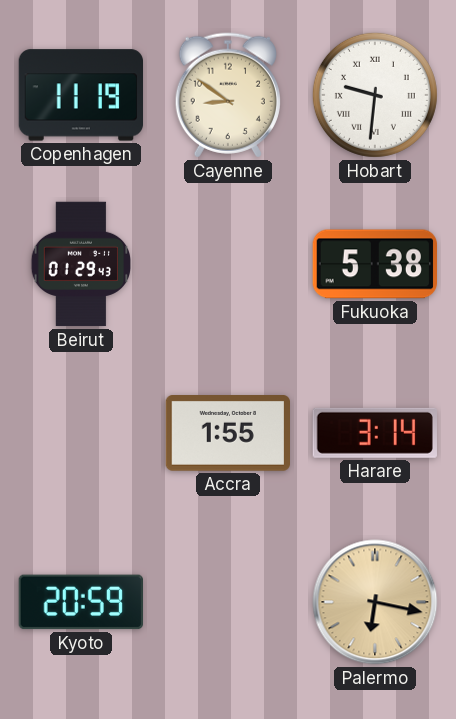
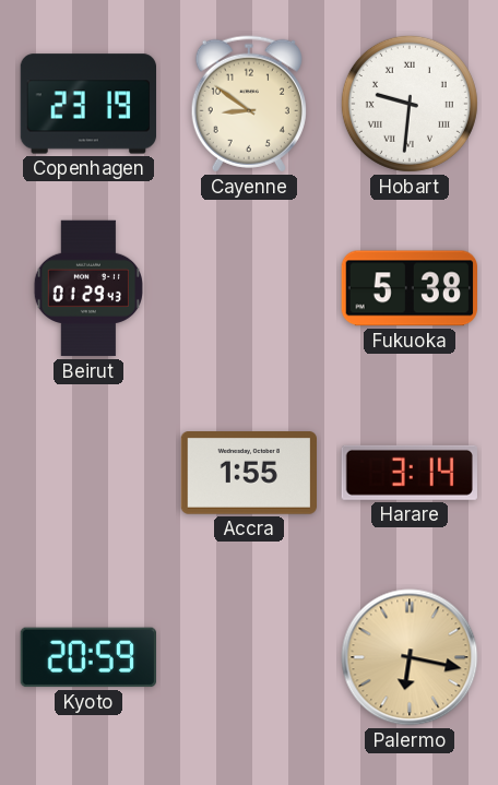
Copenhagen: 11:19 -> 23:19
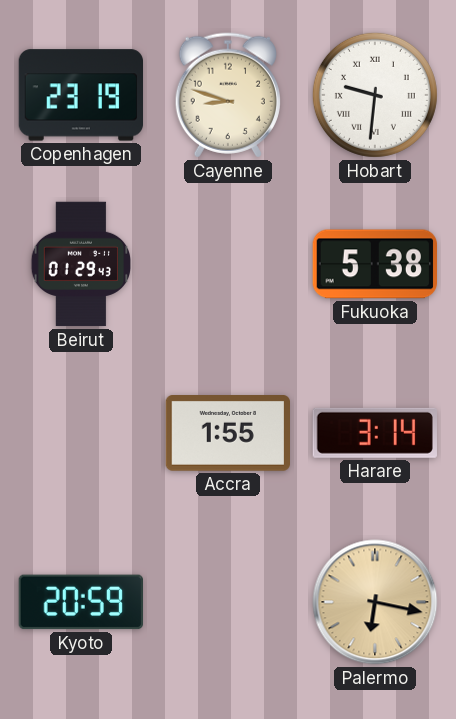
Cayenne: 8:51 -> 8:48
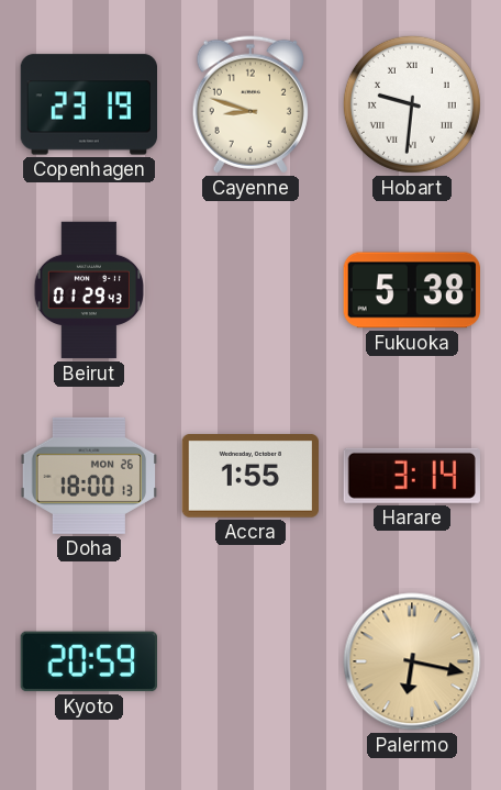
Doha: none -> 18:00
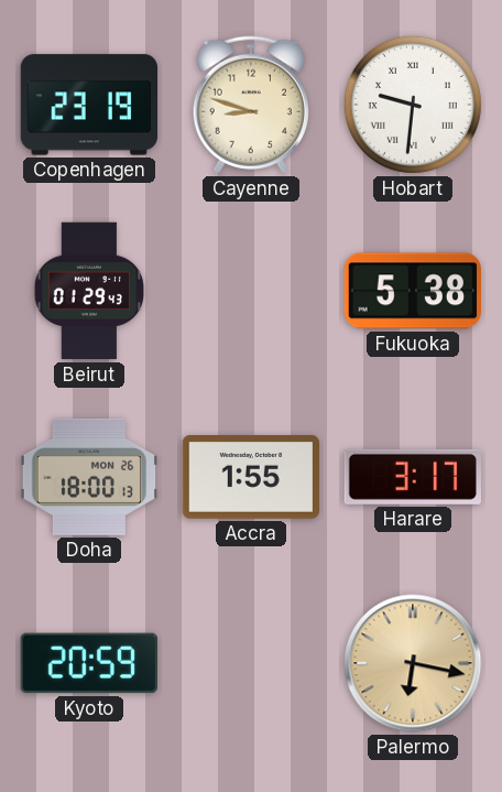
Harare: 3:14 -> 3:17
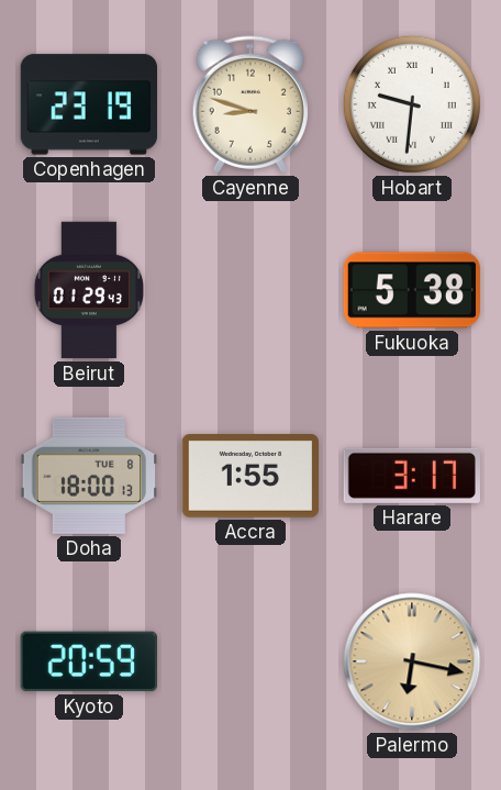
Doha date: MON 26 -> TUE 8
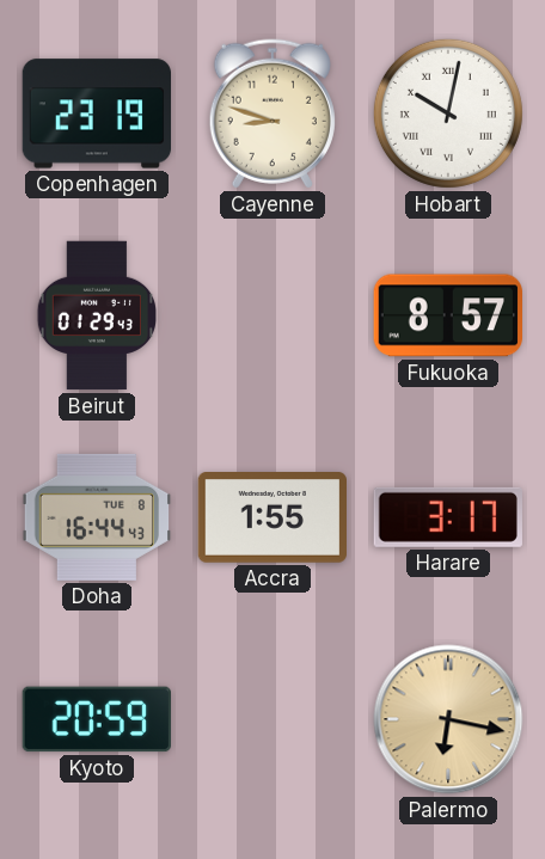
Hobart: 9:31 -> 10:02
Fukuoka: 5:38 -> 8:57
Doha: 18:00 -> 16:44
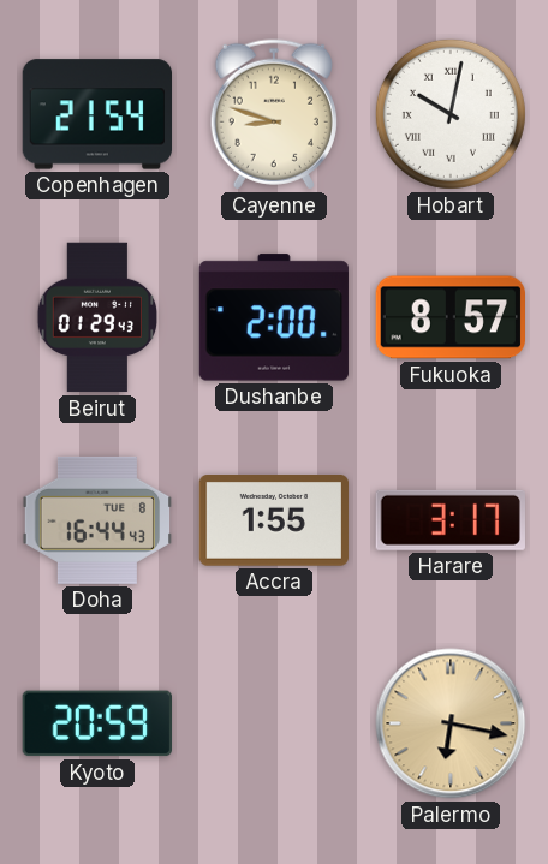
Copenhagen: 23:19 -> 21:54
Dushanbe: none -> 2:00
